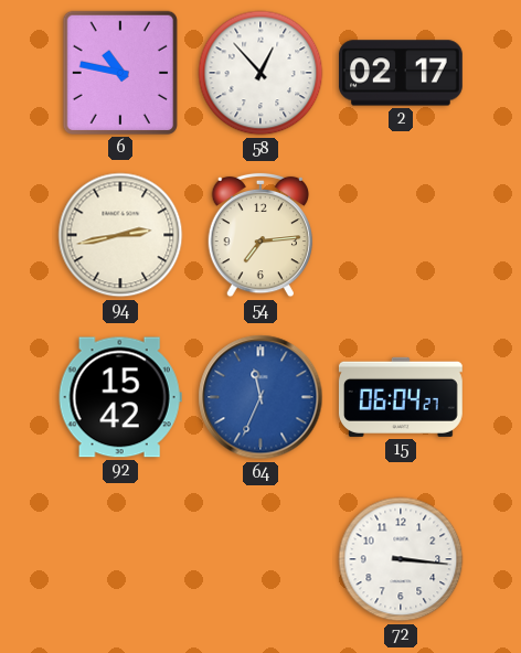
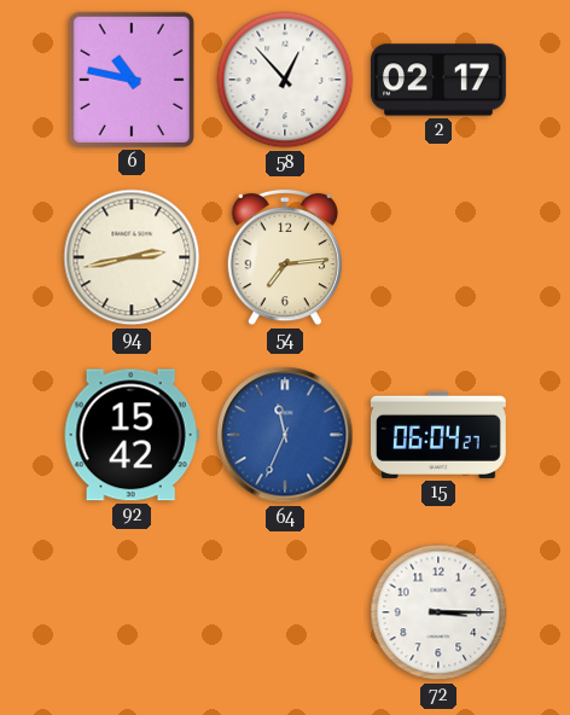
72: 3:16 -> 3:15
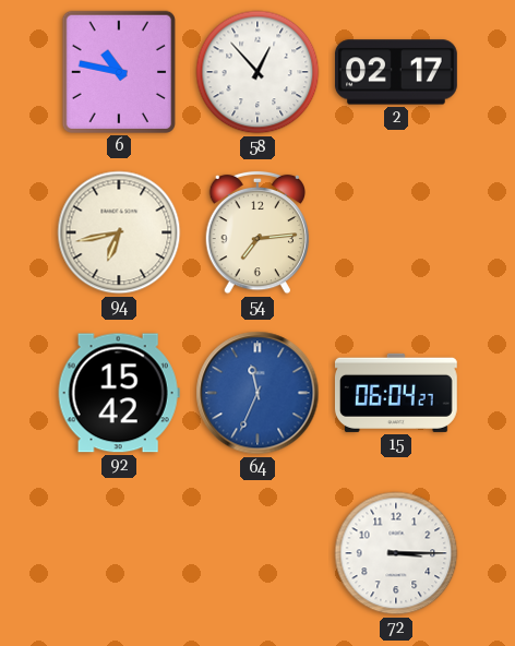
94: 2:43 -> 6:43
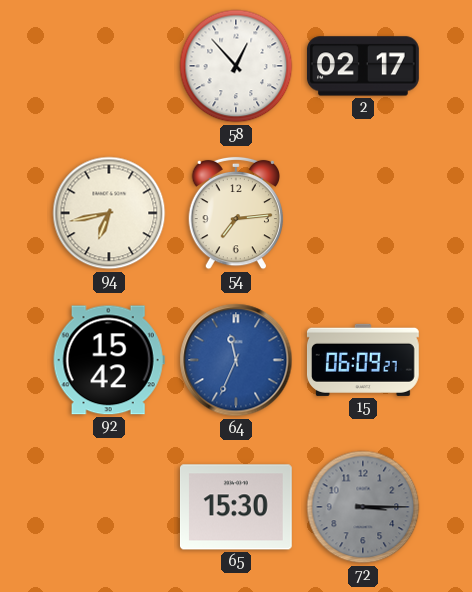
6: 10:47 -> none
15: 06:04 -> 06:09
65: none -> 15:30
72 dial: white -> grey
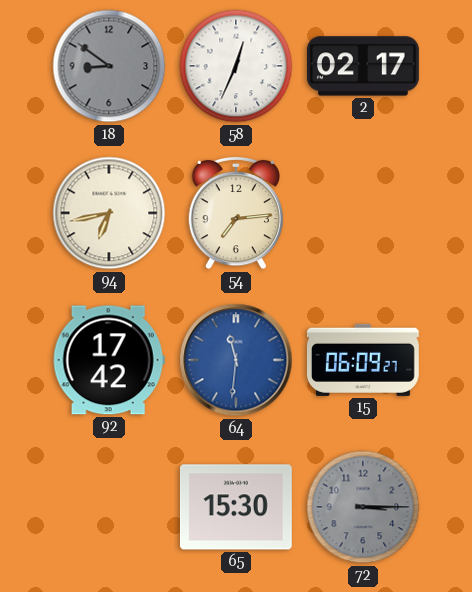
18: none -> 8:51
58: 12:53 -> 12:34
92: 15:42 -> 17:42
64: 11:34 -> 11:31
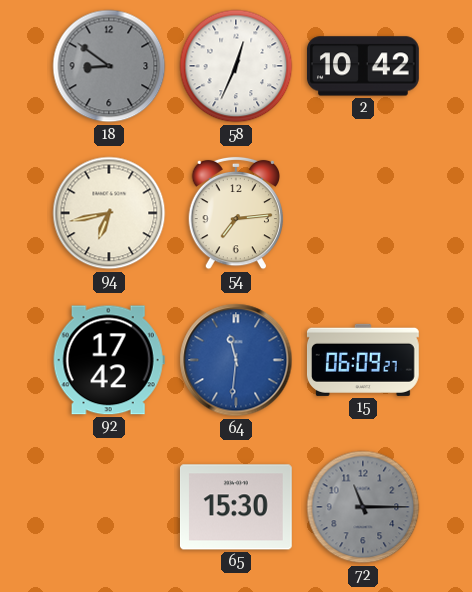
2: 02:17 -> 10:42
72: 3:15 -> 11:15
